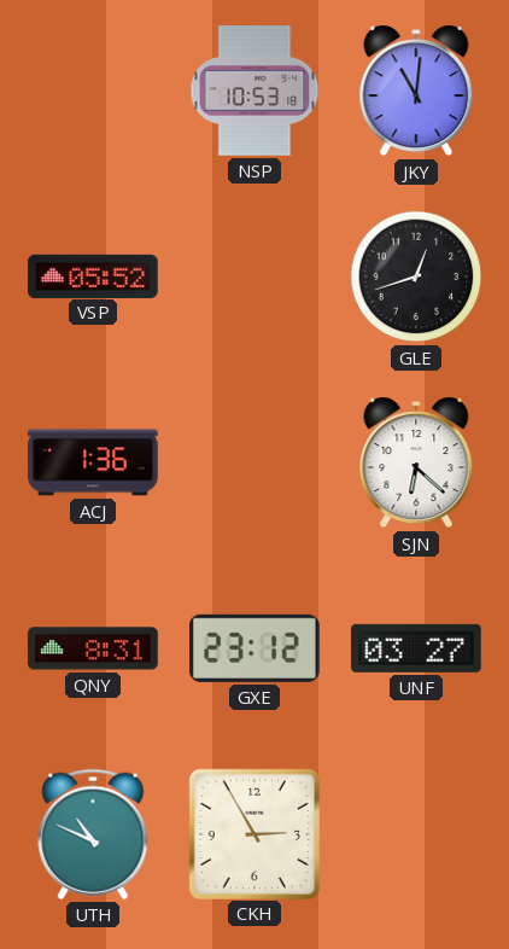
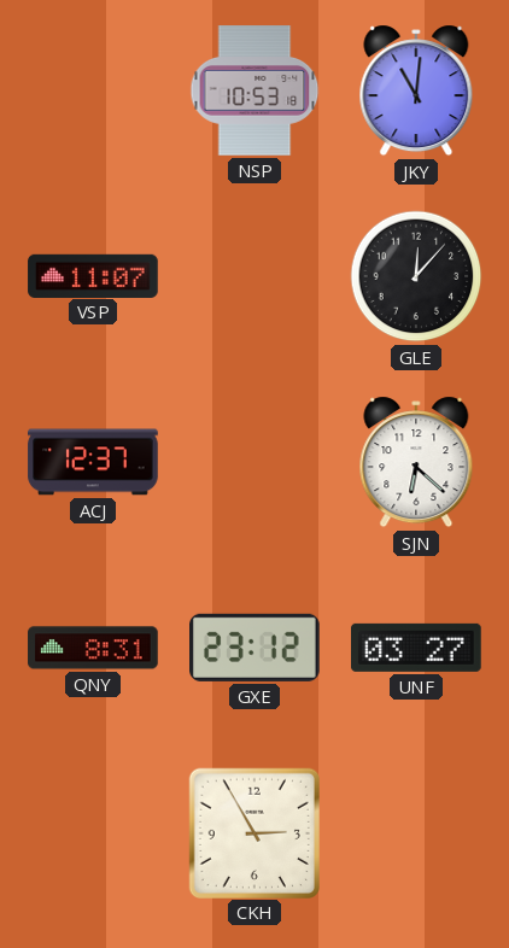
VSP: 05:52 -> 11:07
GLE: 12:42 -> 12:07
ACJ: 1:36 -> 12:37
UTH: 10:49 -> none
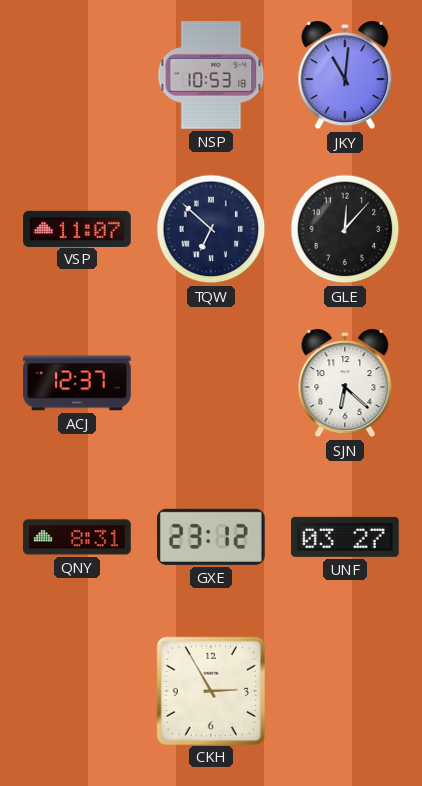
TQW: none -> 6:52
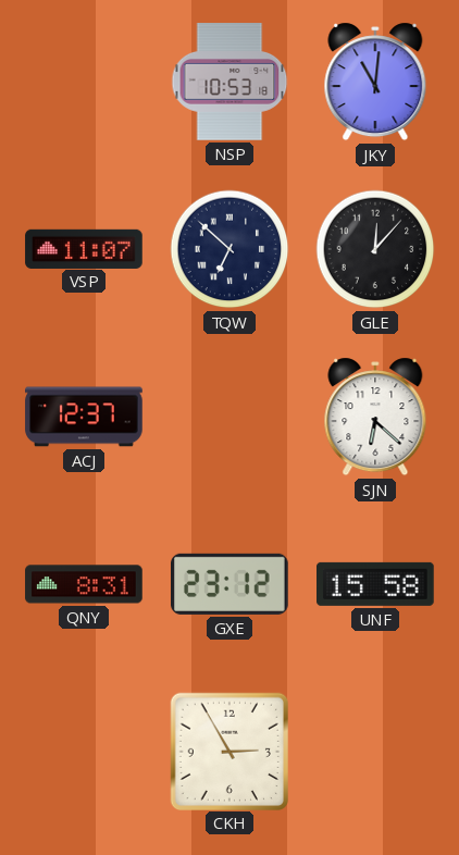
UNF: 03:27 -> 15:58
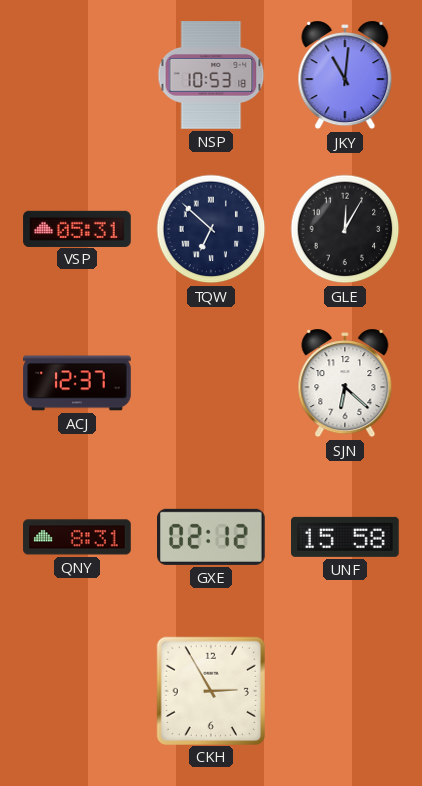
VSP: 11:07 -> 05:31
GLE: 12:07 -> 12:05
GXE: 23:12 -> 02:12
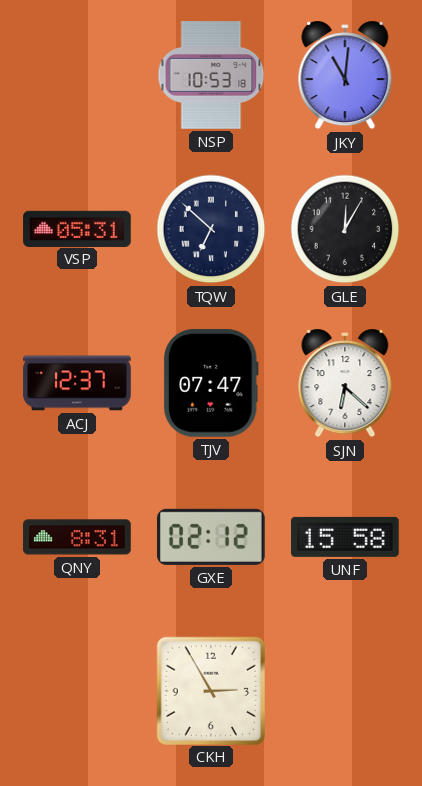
TJV: none -> 07:47
